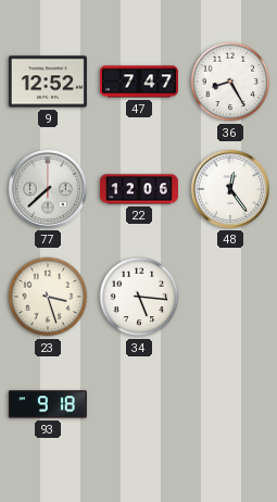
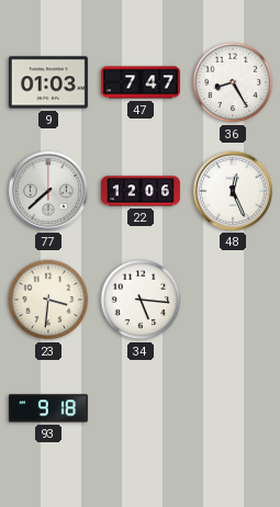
9: 12:52 -> 01:03
48: 12:24 -> 12:26
23: 3:27 -> 3:31
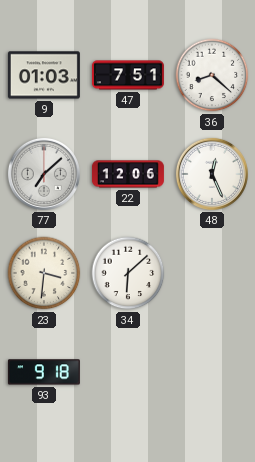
47: 7:47 -> 7:51
36: 8:25 -> 8:22
77: 7:38 -> 7:08
34: 5:16 -> 6:08
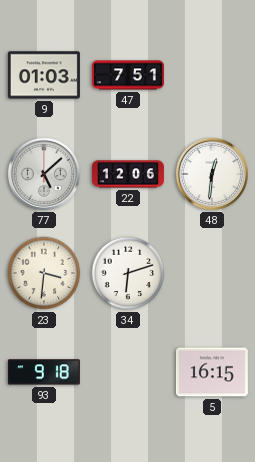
36: 8:22 -> none
77: 7:08 -> 5:08
48: 12:26 -> 12:31
34: 6:08 -> 6:12
5: none -> 16:15
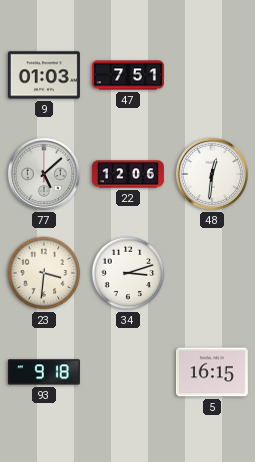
34: 6:12 -> 3:12
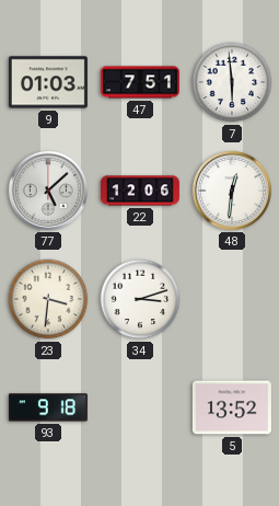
7: none -> 5:59
5: 16:15 -> 13:52
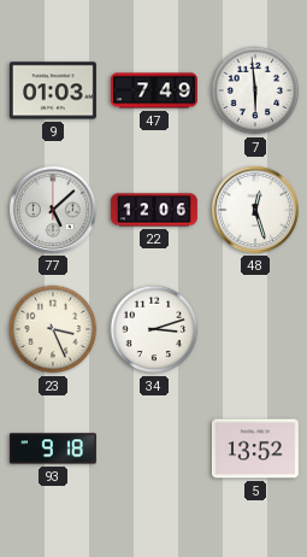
47: 7:51 -> 7:49
48: 12:31 -> 12:27
23: 3:31 -> 3:26
